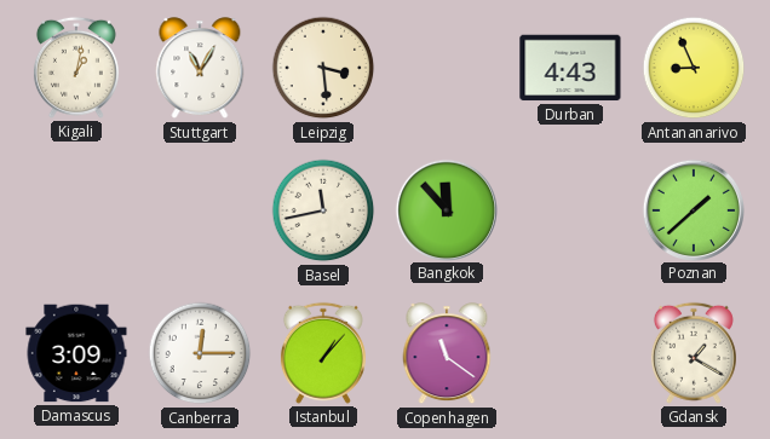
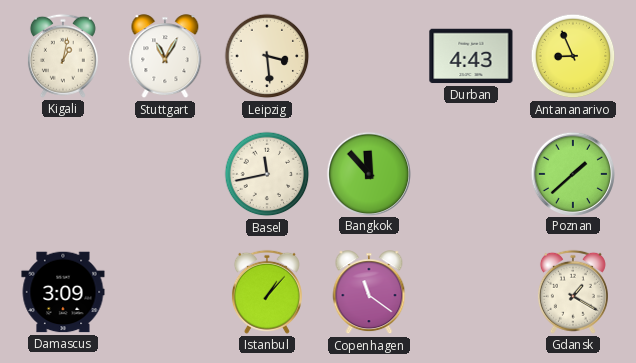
Canberra: 12:15 -> none
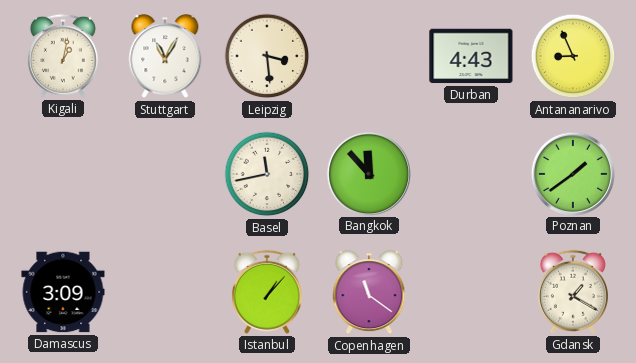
Poznan: 1:38 -> 1:39
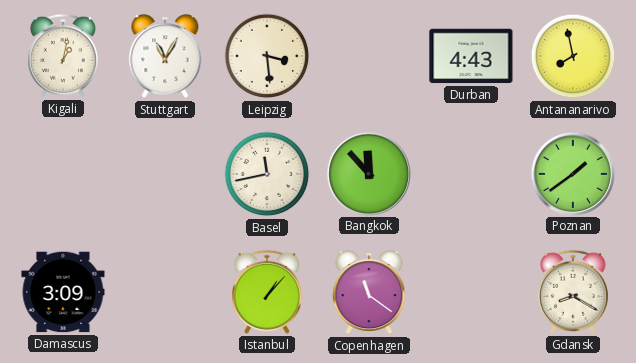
Antananarivo: 8:56 -> 7:58
Gdansk: 1:20 -> 8:20
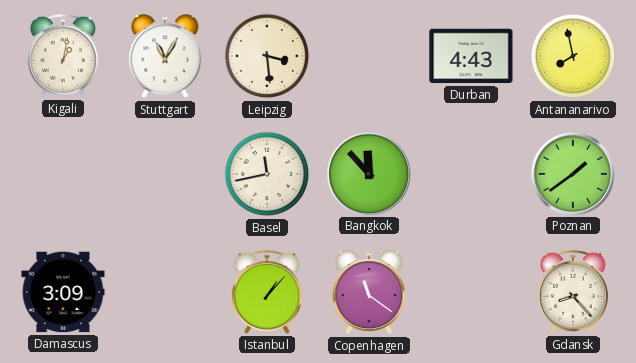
Gdansk: 8:20 -> 8:23
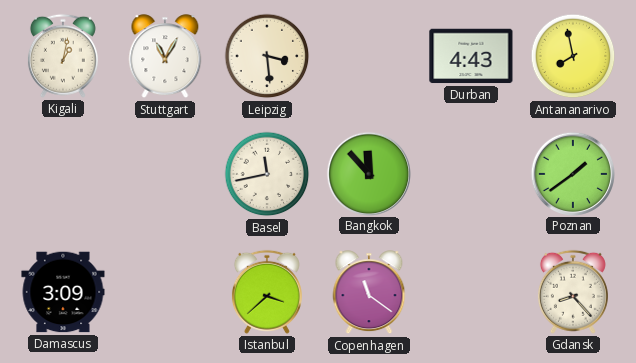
Istanbul: 1:07 -> 3:38
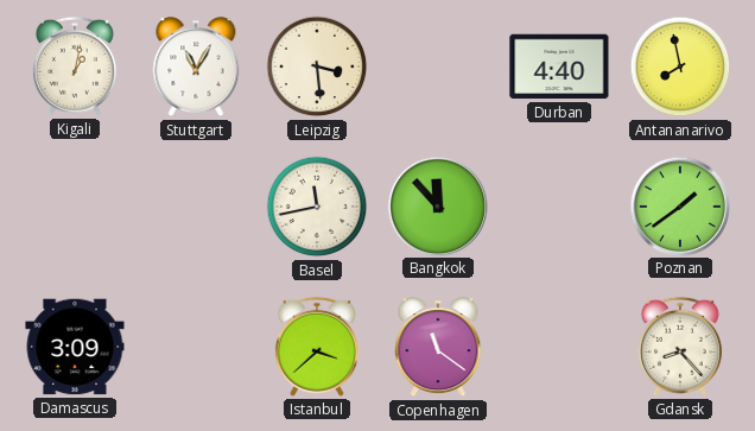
Durban: 4:43 -> 4:40
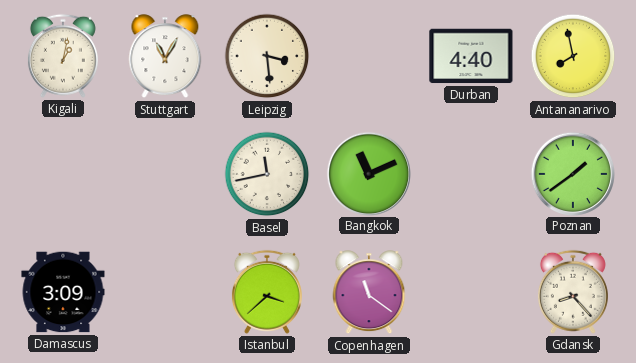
Bangkok: 11:53 -> 11:11
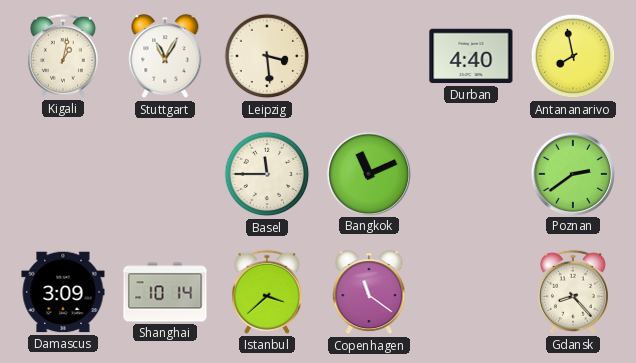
Basel: 11:43 -> 11:45
Poznan: 1:39 -> 2:39
Shanghai: none -> 10:14
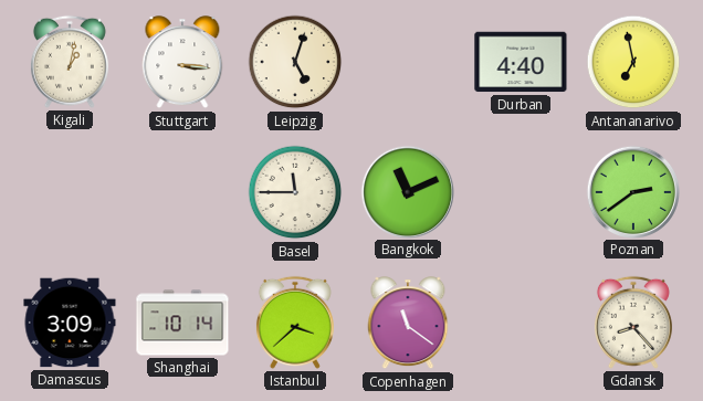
Stuttgart: 11:05 -> 3:16
Leipzig: 3:29 -> 5:03
Antananarivo: 7:58 -> 6:58
